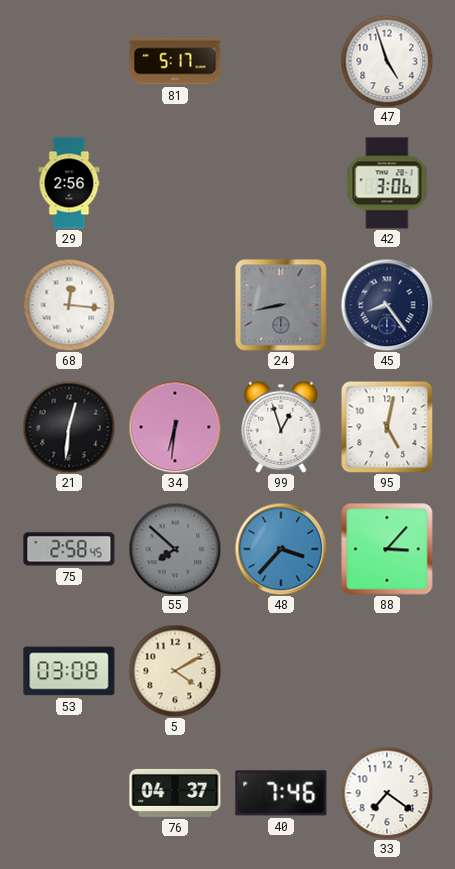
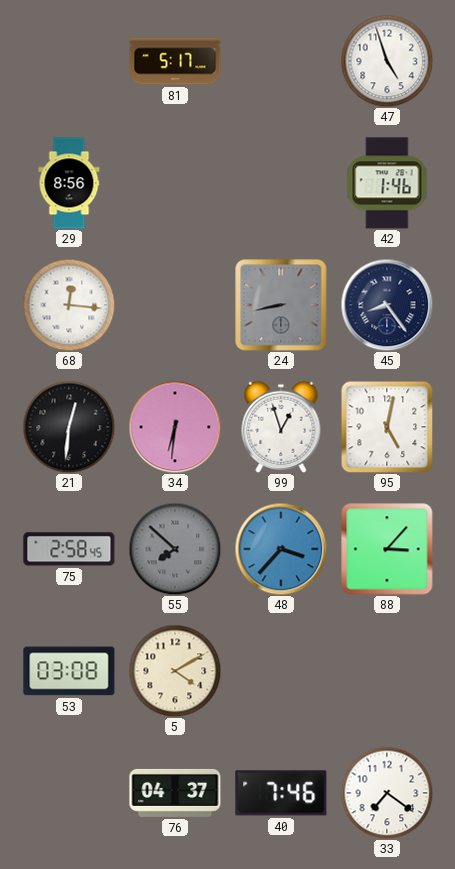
29: 2:56 -> 8:56
42: 3:06 -> 1:46
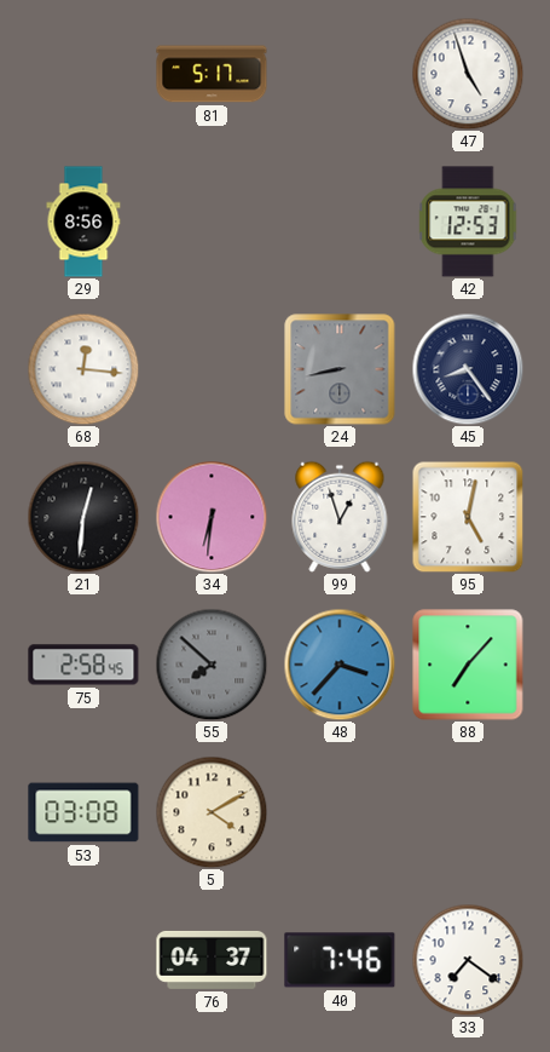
42: 1:46 -> 12:53
88: 3:07 -> 7:07
